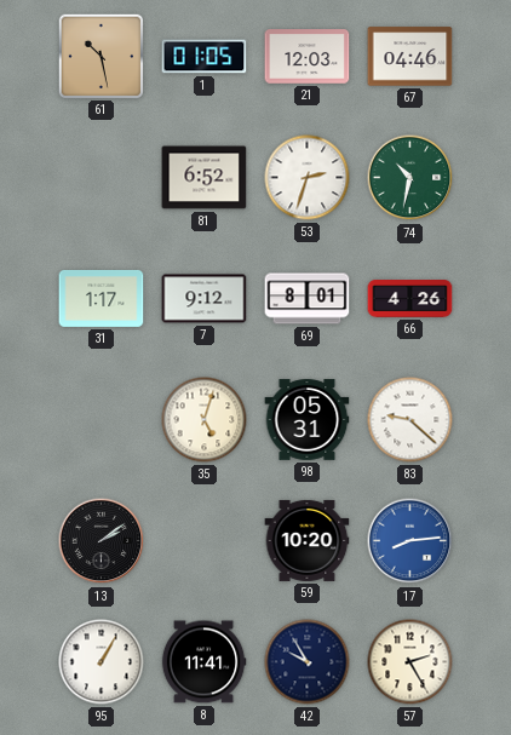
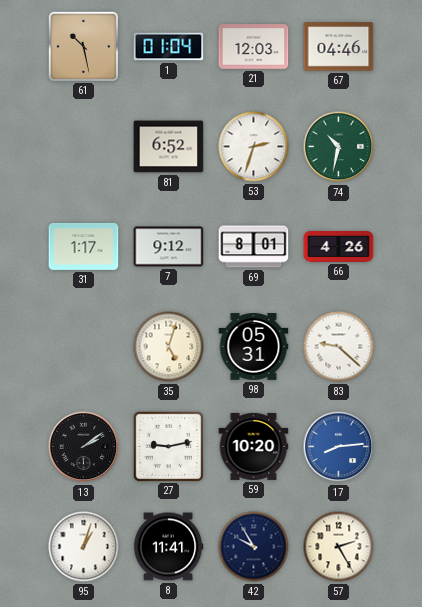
1: 01:05 -> 01:04
27: none -> 9:13
95: 1:05 -> 1:03
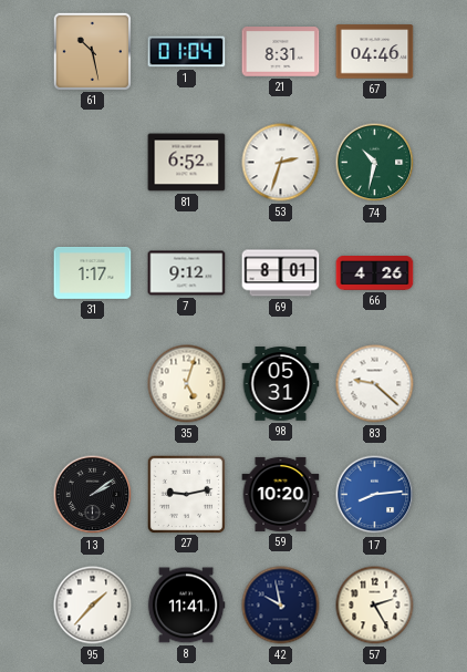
21: 12:03 -> 8:31
95: 1:03 -> 1:37
42: 9:55 -> 9:58
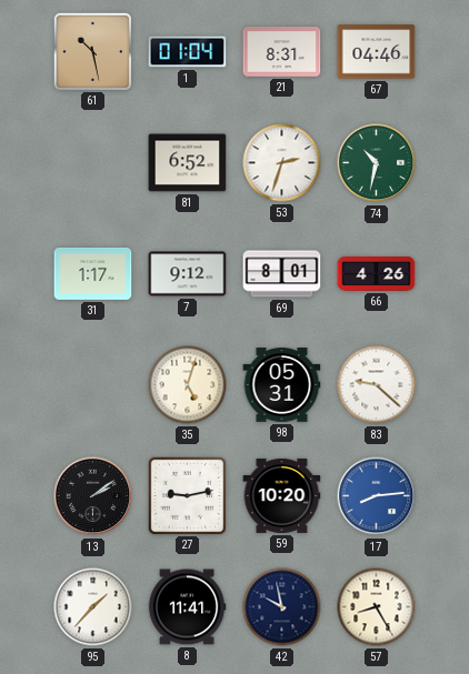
57: 2:25 -> 8:25
